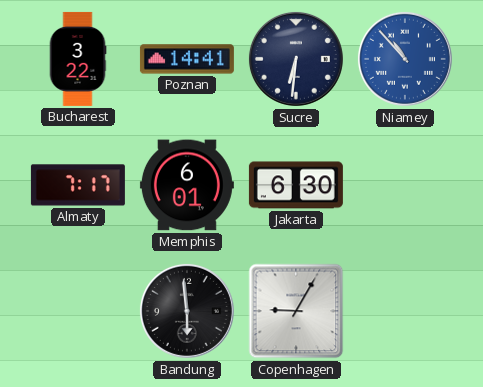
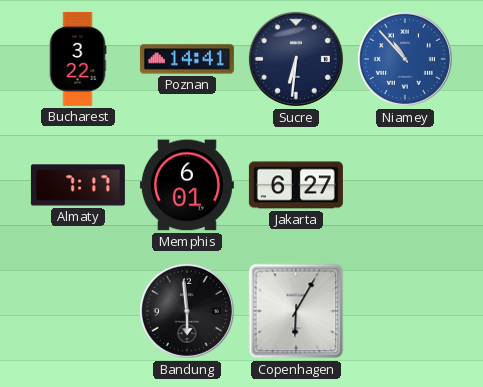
Jakarta: 6:30 -> 6:27
Copenhagen: 9:05 -> 6:05
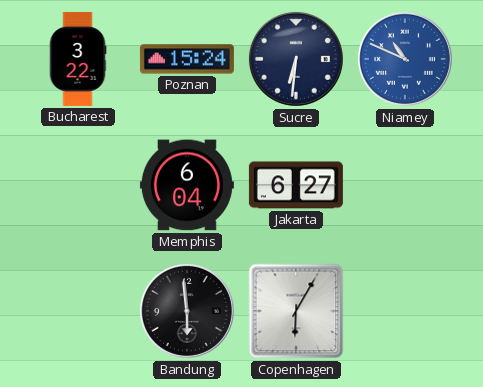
Poznan: 14:41 -> 15:24
Niamey: 10:53 -> 10:49
Almaty: 7:17 -> none
Memphis: 6:01 -> 6:04
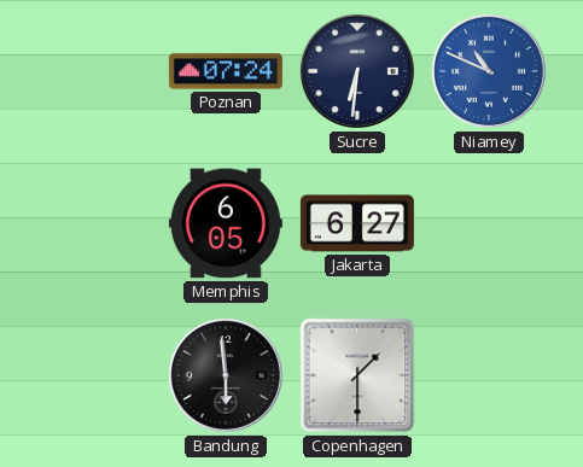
Bucharest: 3:22 -> none
Poznan: 15:24 -> 07:24
Memphis: 6:04 -> 6:05
Copenhagen: 6:05 -> 1:30
